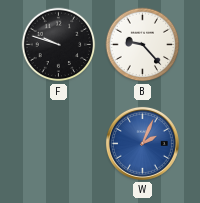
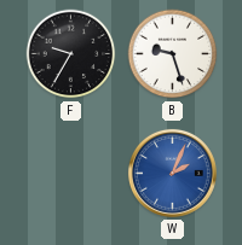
F: 9:48 -> 9:35
B: 9:23 -> 9:27
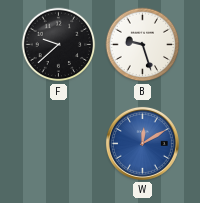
F: 9:35 -> 9:38
W: 2:04 -> 12:10
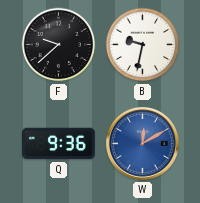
B: 9:27 -> 9:32
Q: none -> 9:36
